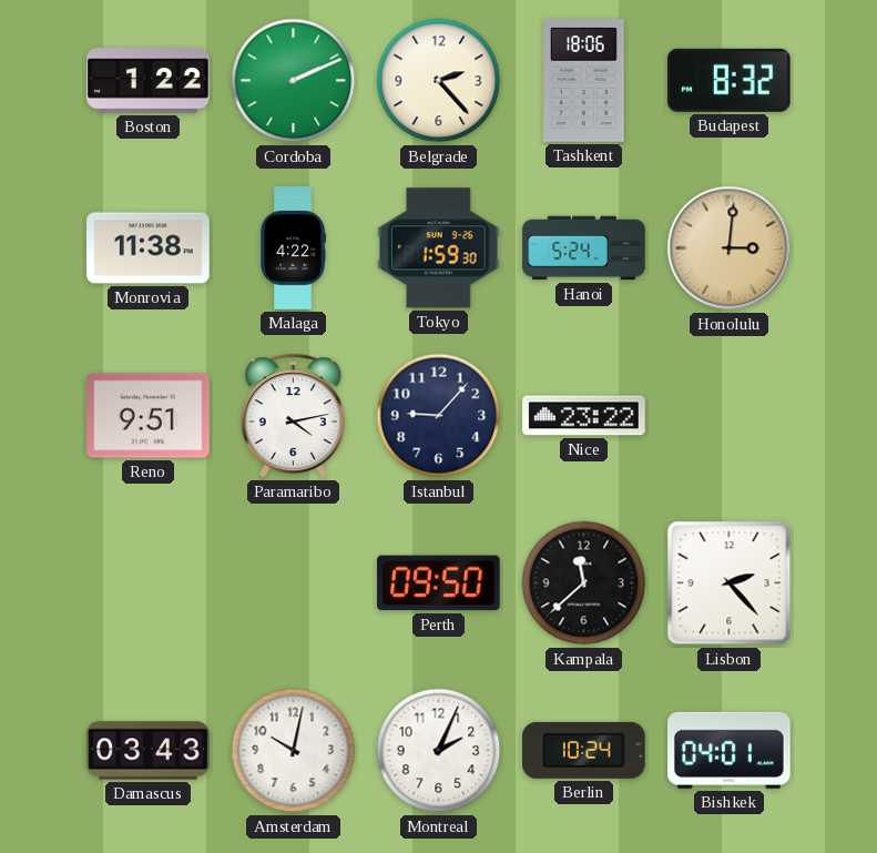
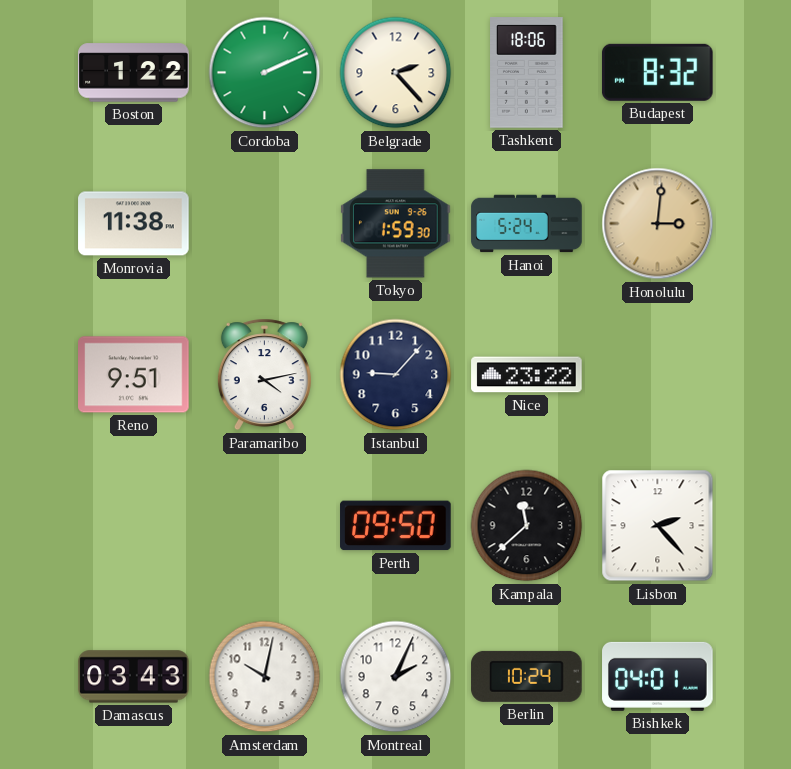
Malaga: 4:22 -> none
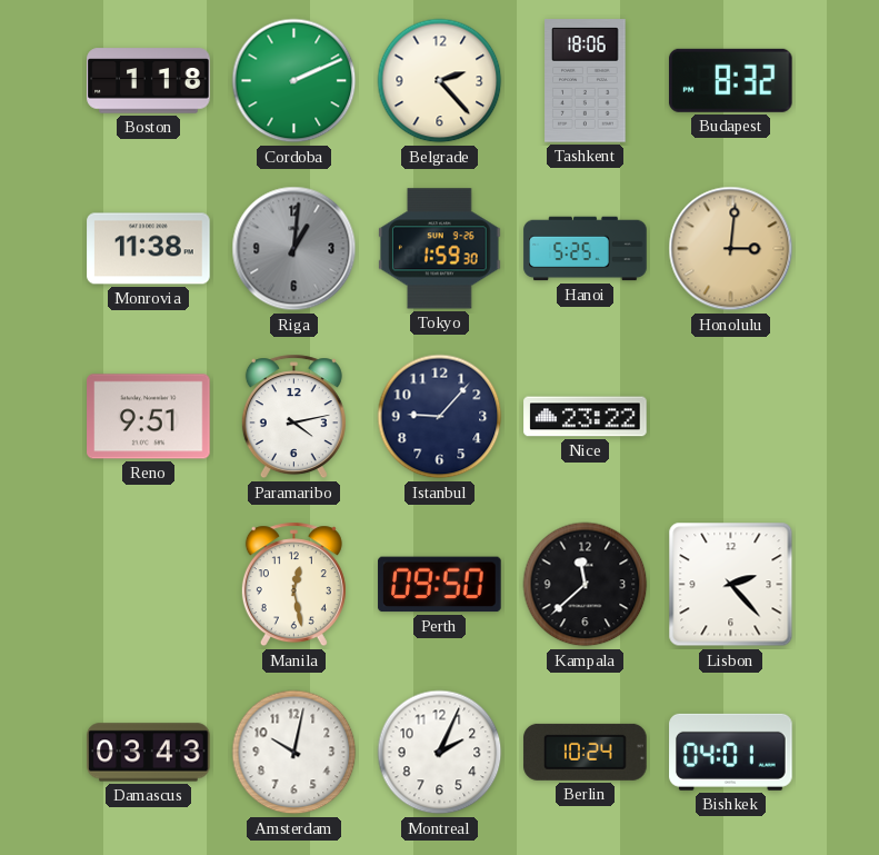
Boston: 1:22 -> 1:18
Riga: none -> 1:01
Hanoi: 5:24 -> 5:25
Manila: none -> 12:28
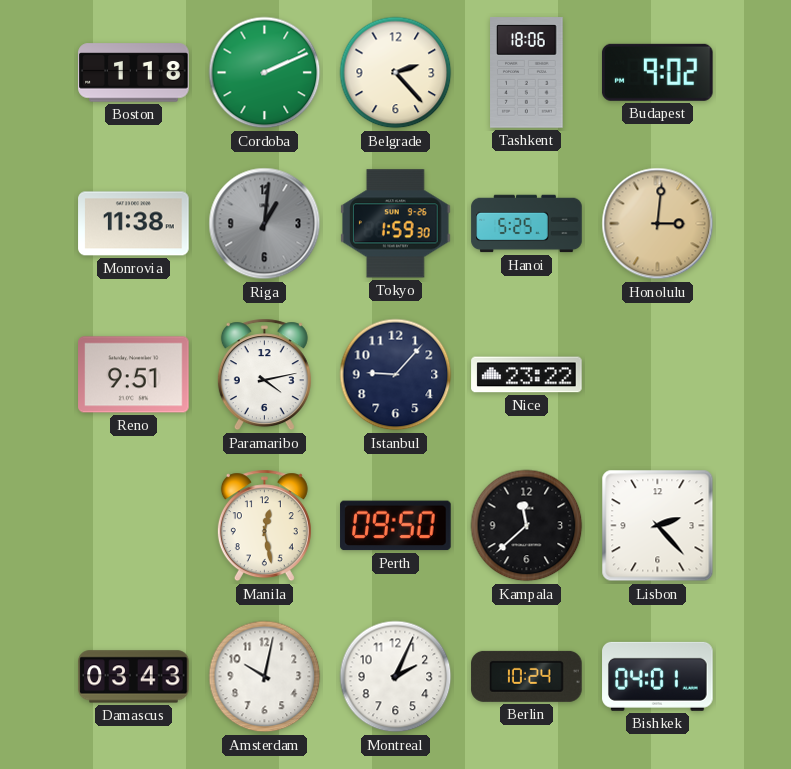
Budapest: 8:32 -> 9:02
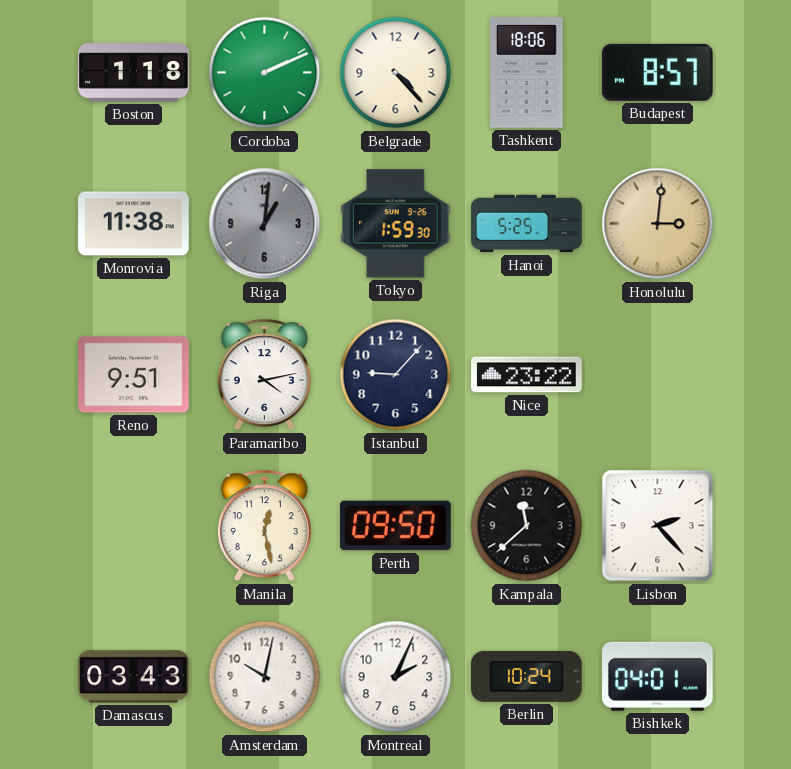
Belgrade: 2:23 -> 4:23
Budapest: 9:02 -> 8:57
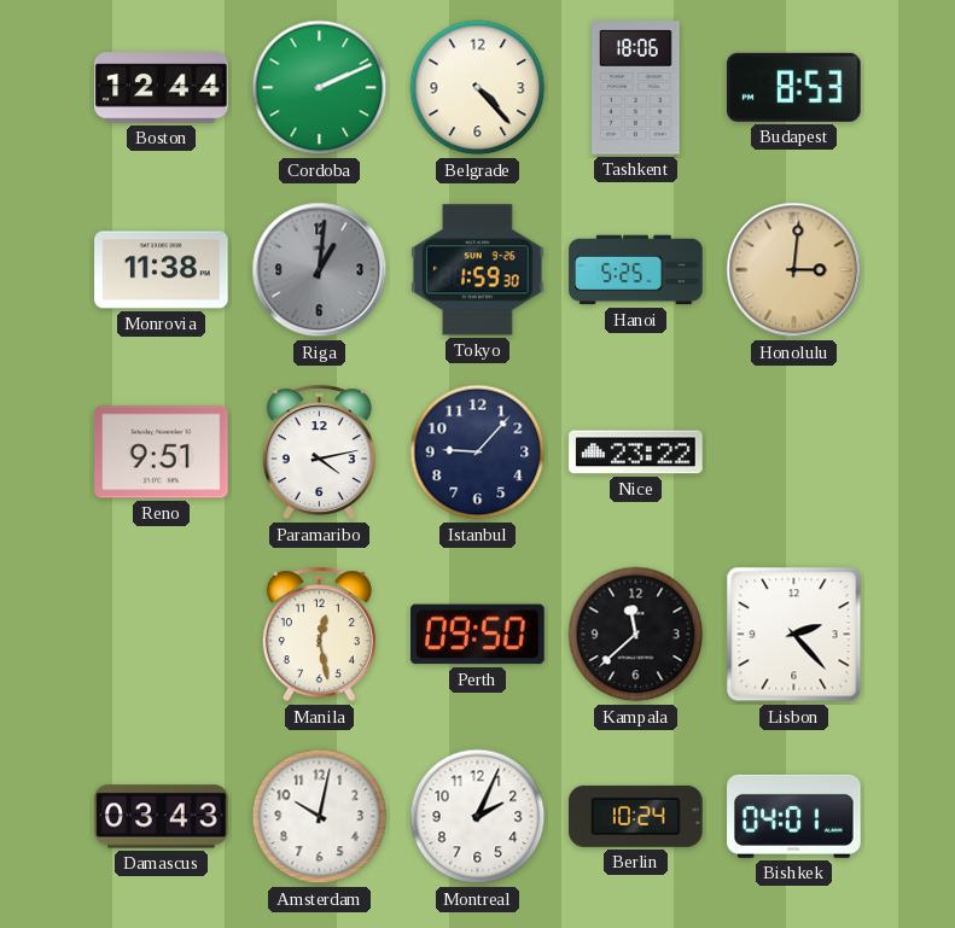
Boston: 1:18 -> 12:44
Budapest: 8:57 -> 8:53
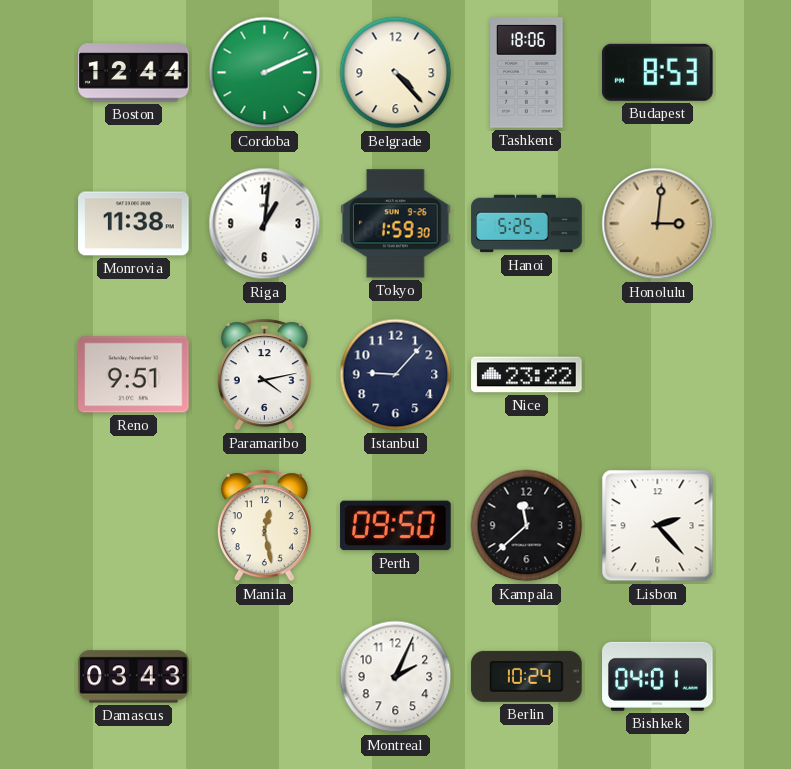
Riga dial: grey -> white
Amsterdam: 10:02 -> none
